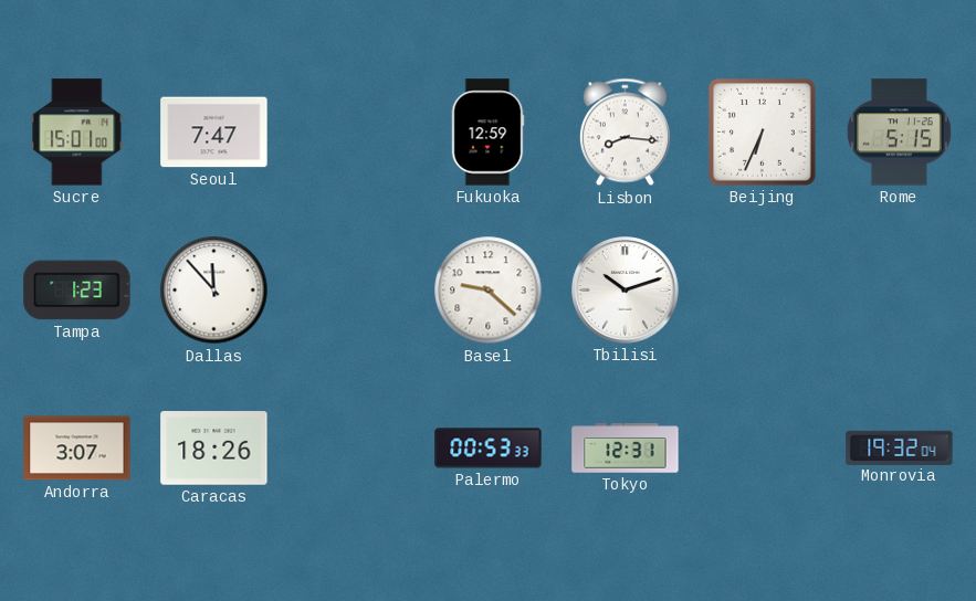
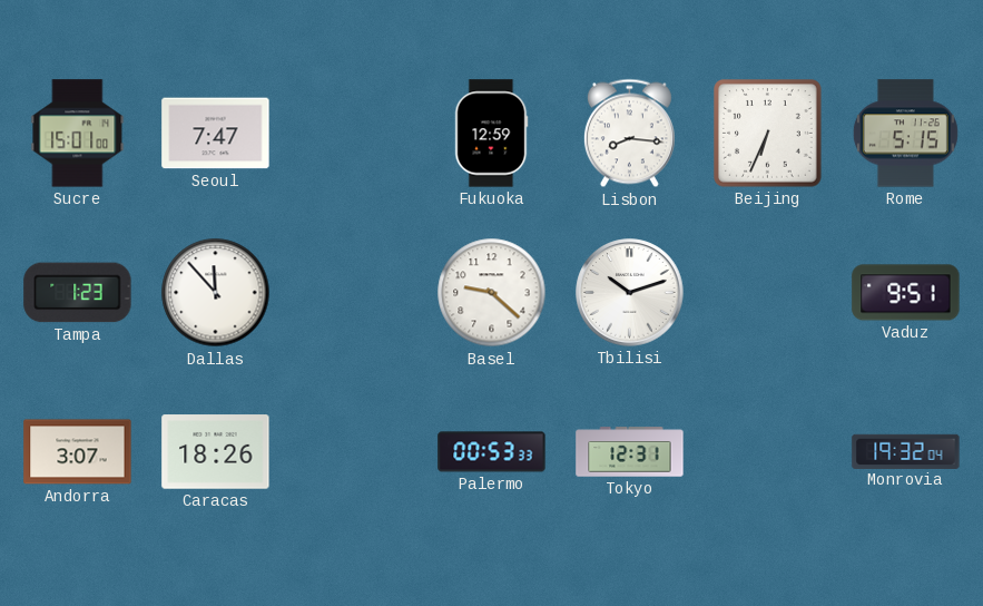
Vaduz: none -> 9:51
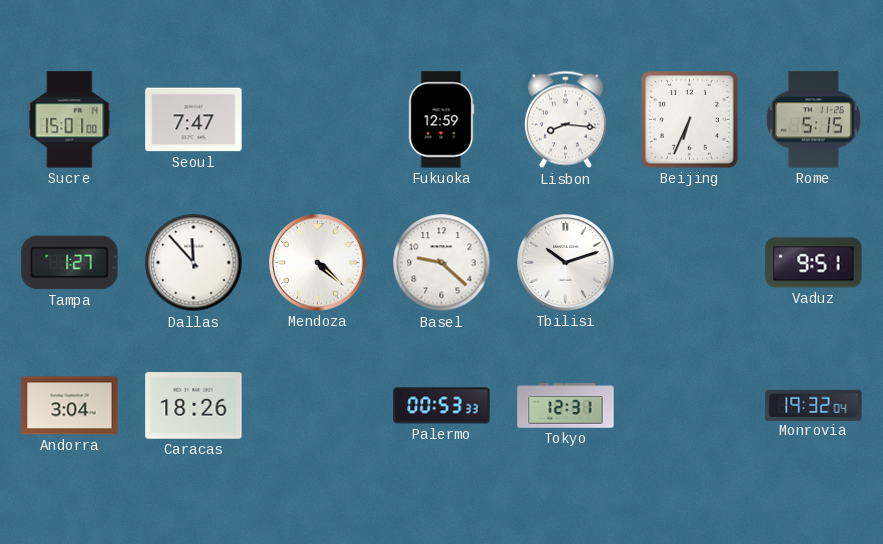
Tampa: 1:23 -> 1:27
Mendoza: none -> 4:22
Andorra: 3:07 -> 3:04
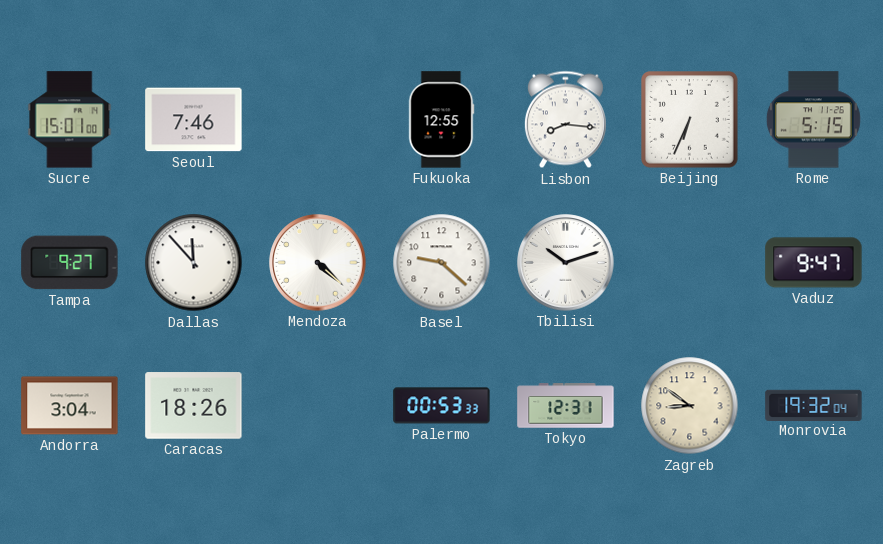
Seoul: 7:47 -> 7:46
Fukuoka: 12:59 -> 12:55
Tampa: 1:27 -> 9:27
Vaduz: 9:51 -> 9:47
Zagreb: none -> 8:51
